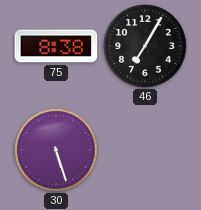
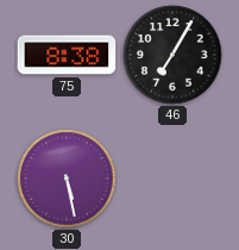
30: 5:27 -> 5:28
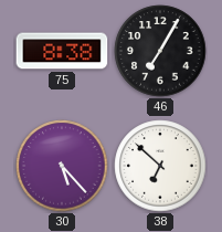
30: 5:28 -> 5:23
38: none -> 6:52
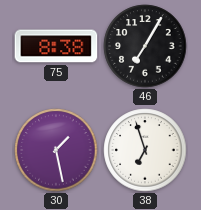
30: 5:23 -> 1:28
38: 6:52 -> 6:57
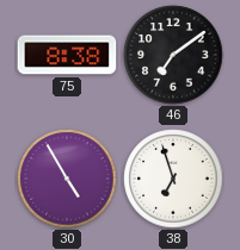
46: 7:05 -> 7:09
30: 1:28 -> 4:55
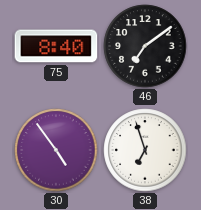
75: 8:38 -> 8:40
30: 4:55 -> 4:54
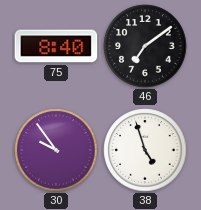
30: 4:54 -> 9:54
38: 6:57 -> 4:57
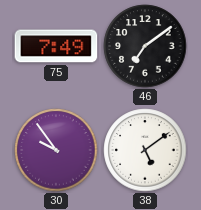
75: 8:40 -> 7:49
38: 4:57 -> 5:09
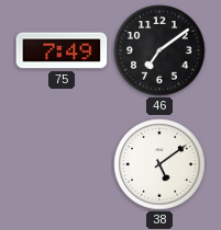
30: 9:54 -> none
